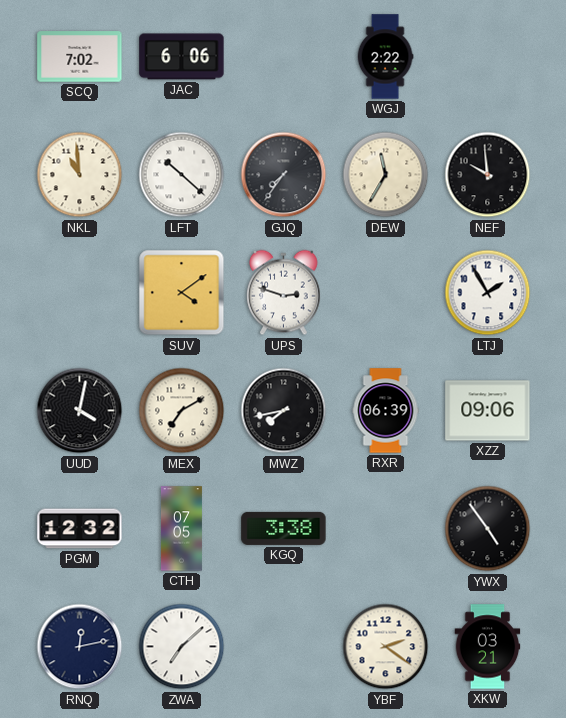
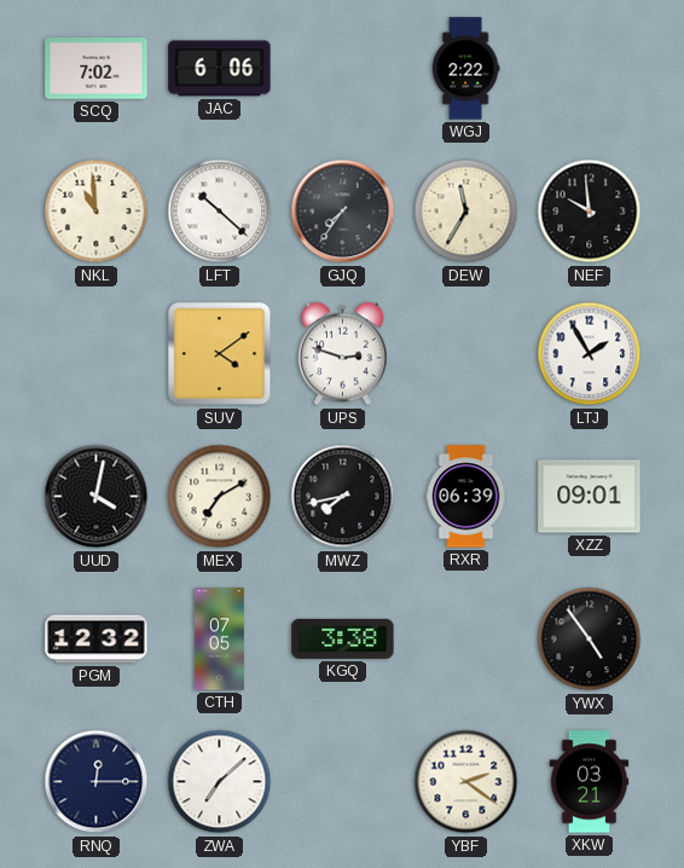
XZZ: 09:06 -> 09:01
RNQ: 12:13 -> 12:15
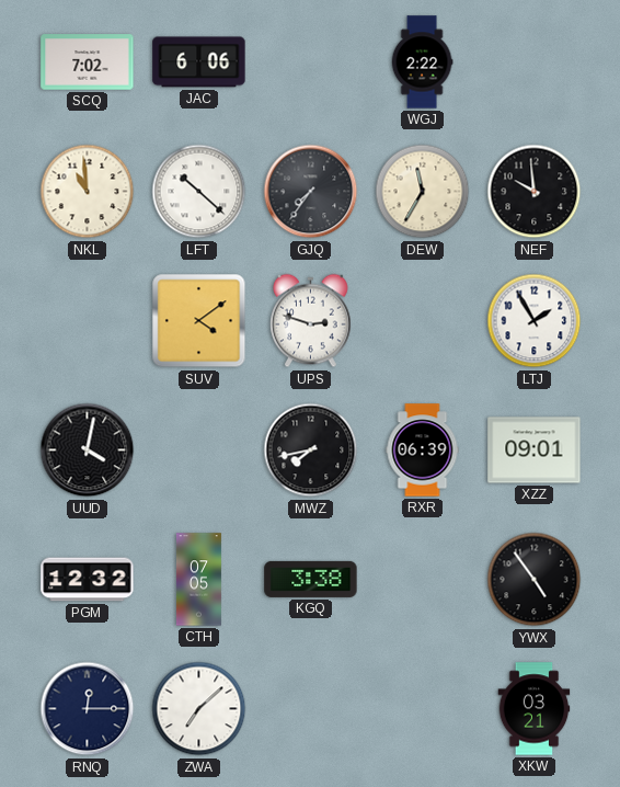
MEX: 7:10 -> none
YBF: 2:21 -> none
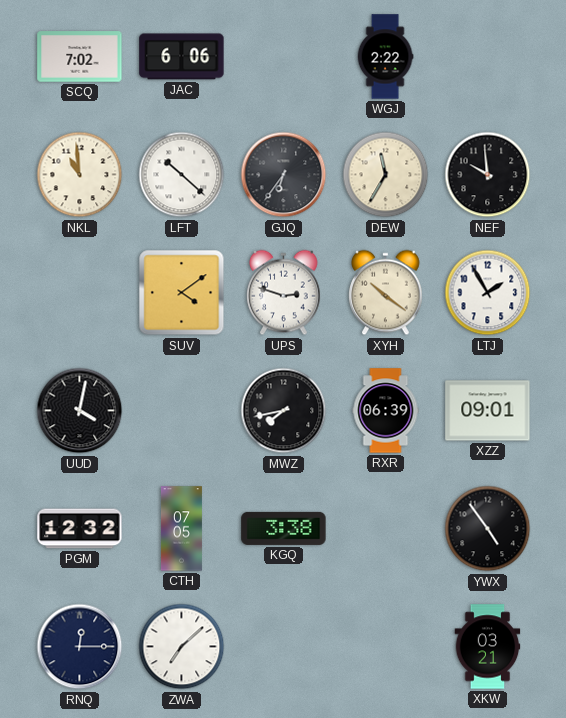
GJQ: 7:36 -> 6:36
XYH: none -> 10:21
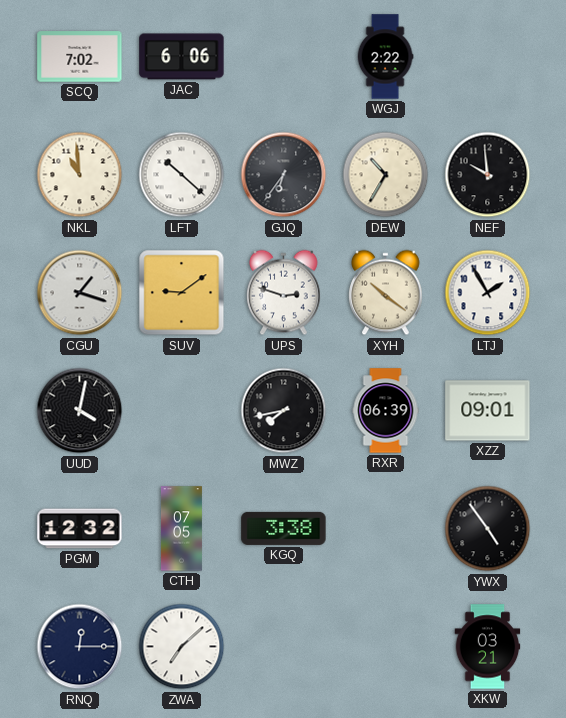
DEW: 11:35 -> 10:35
CGU: none -> 1:18
SUV: 4:09 -> 9:09
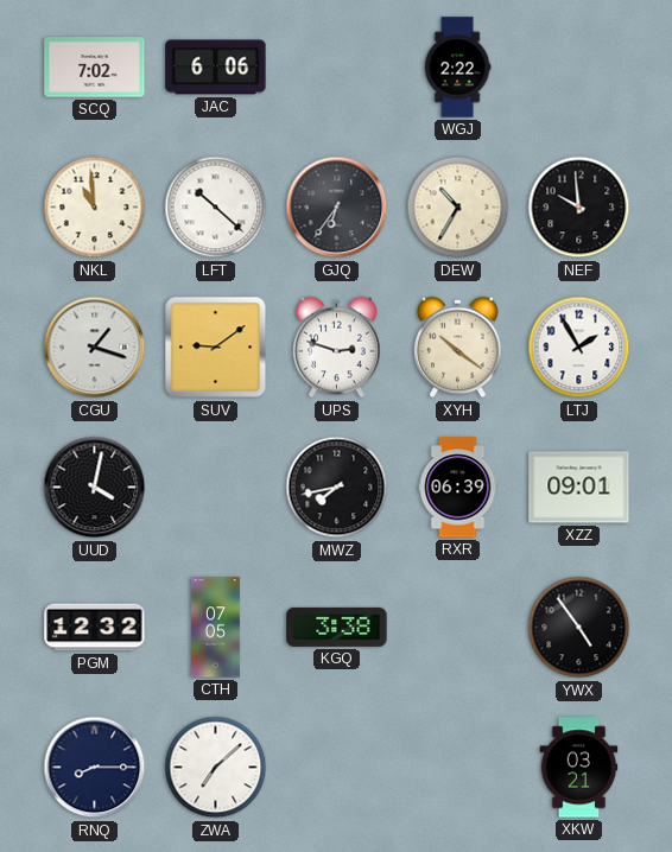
RNQ: 12:15 -> 8:15
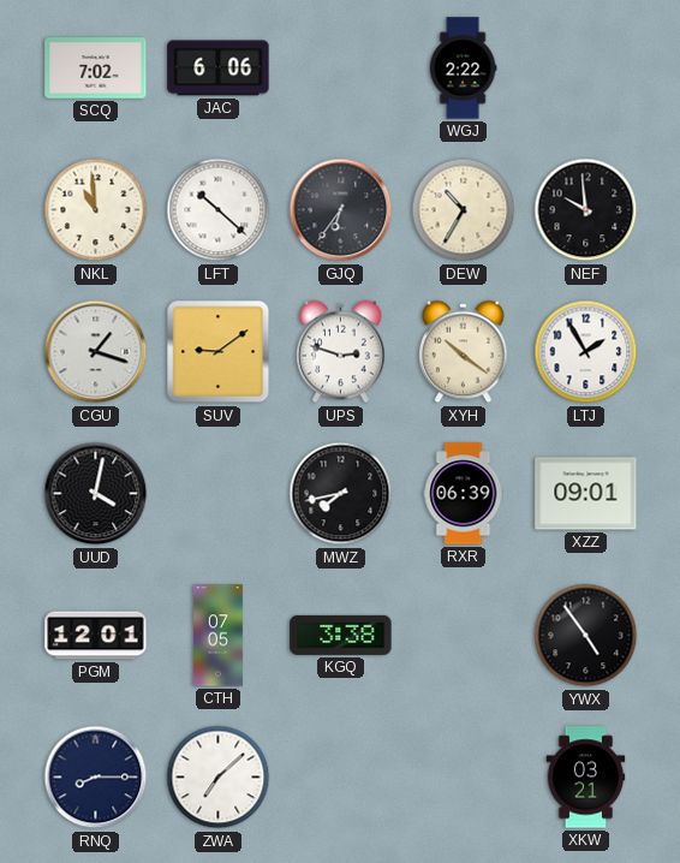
PGM: 12:32 -> 12:01
